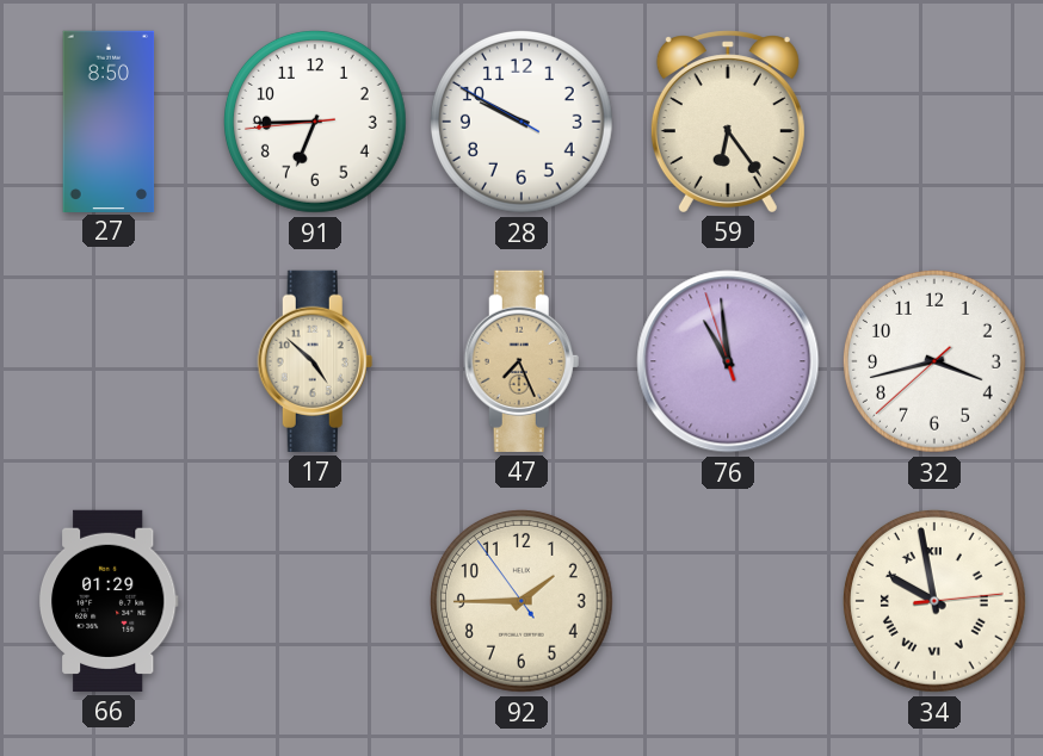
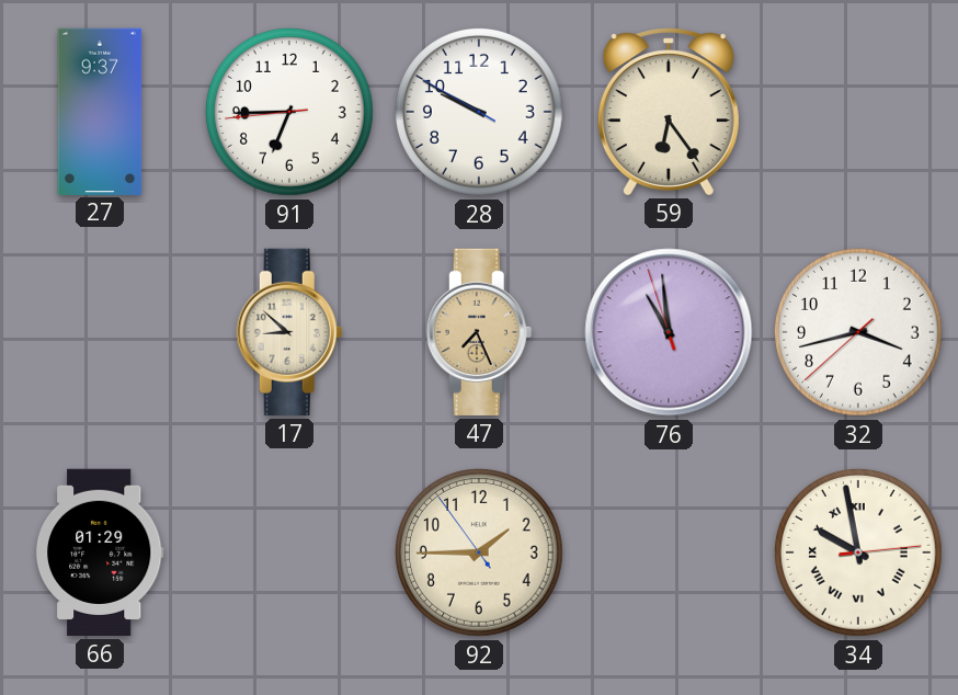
27: 8:50 -> 9:37
17: 4:52 -> 8:52
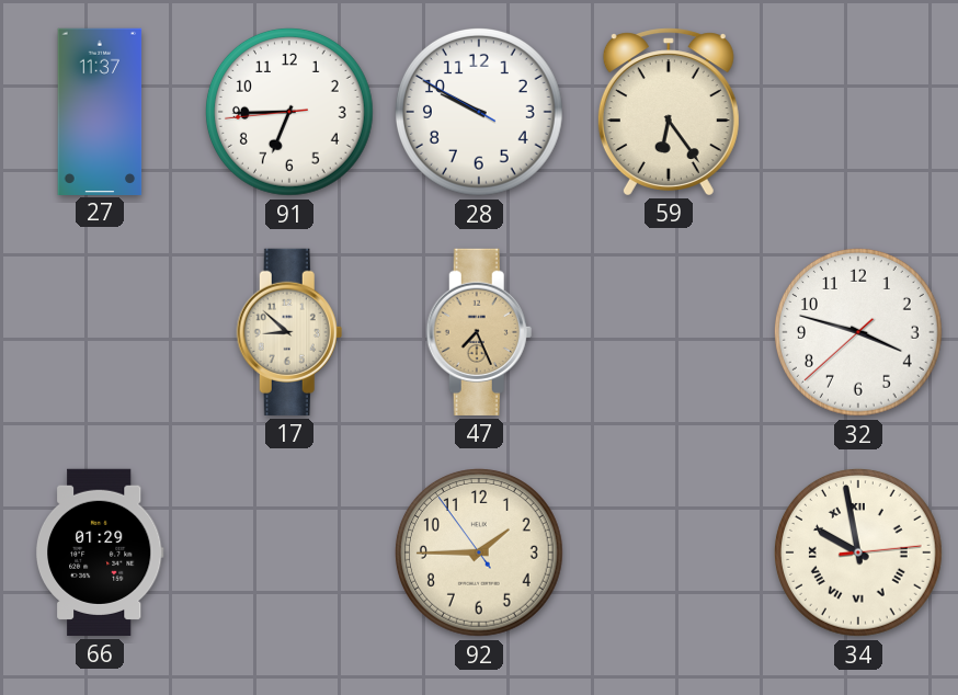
27: 9:37 -> 11:37
76: 10:58 -> none
32: 3:42 -> 3:47
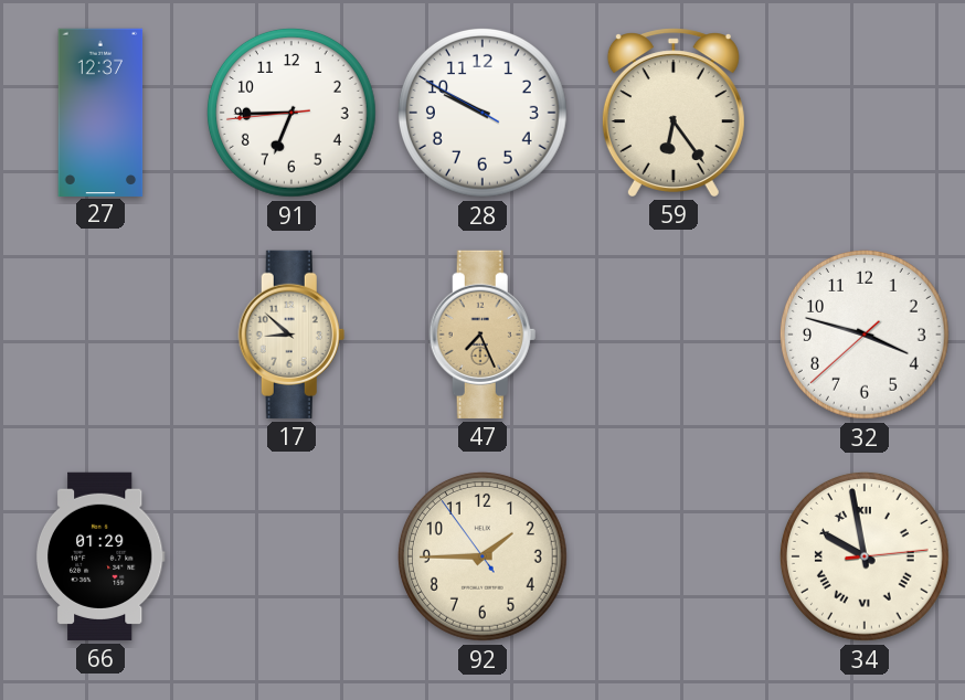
27: 11:37 -> 12:37
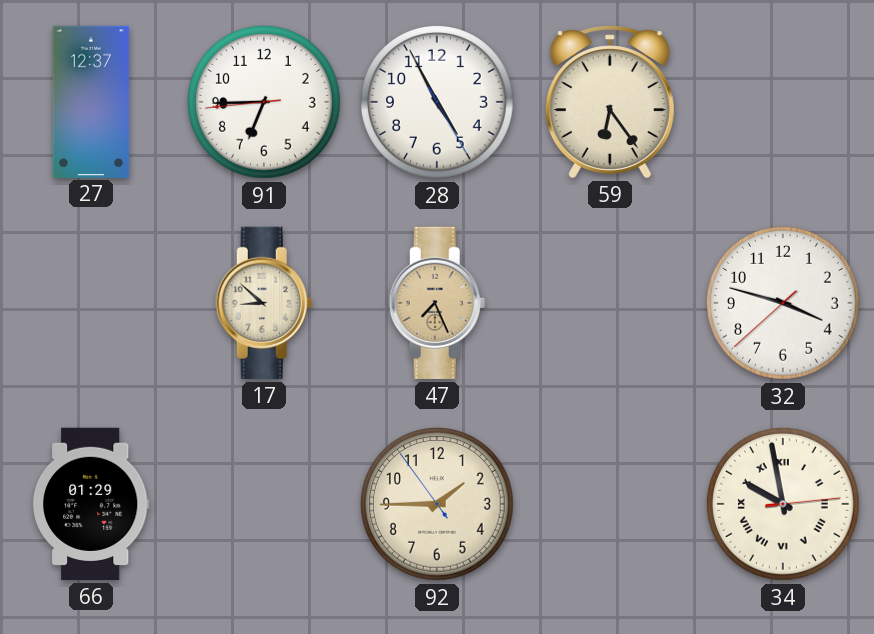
28: 9:49 -> 4:55
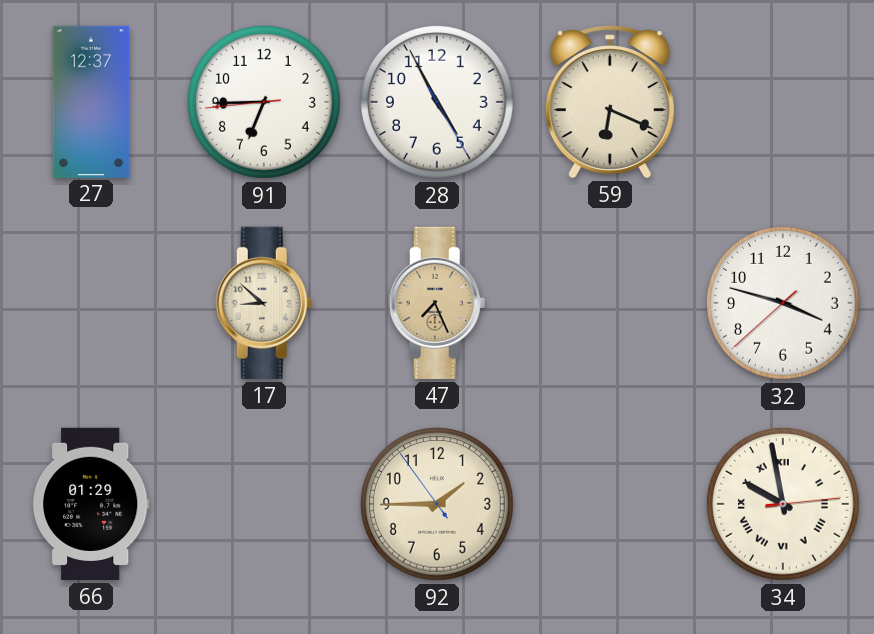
59: 6:24 -> 6:19
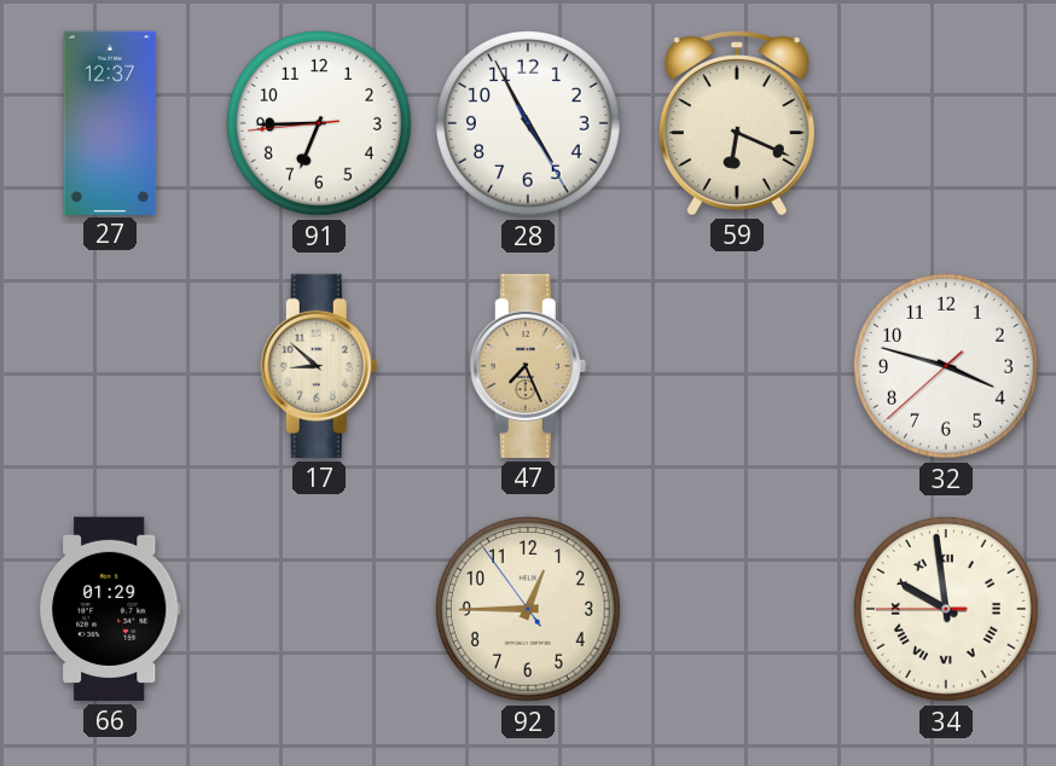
92: 1:44 -> 12:44
34: 9:58:14 -> 9:58:45
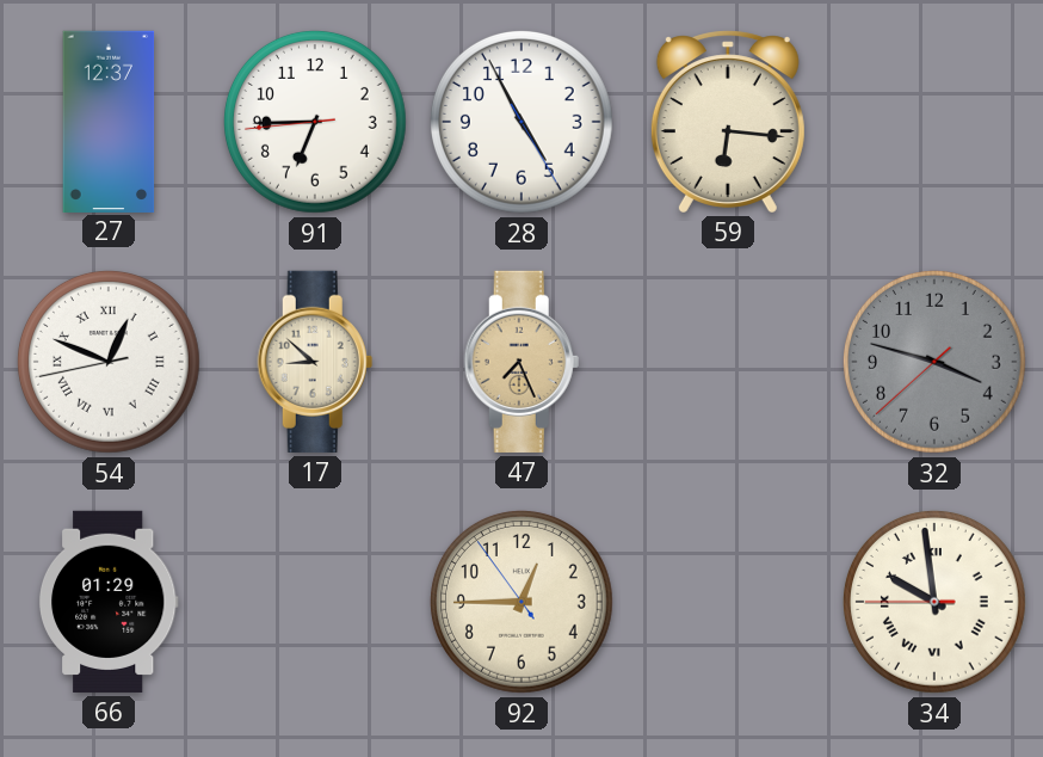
59: 6:19 -> 6:16
54: none -> 12:48
32 dial: white -> grey
